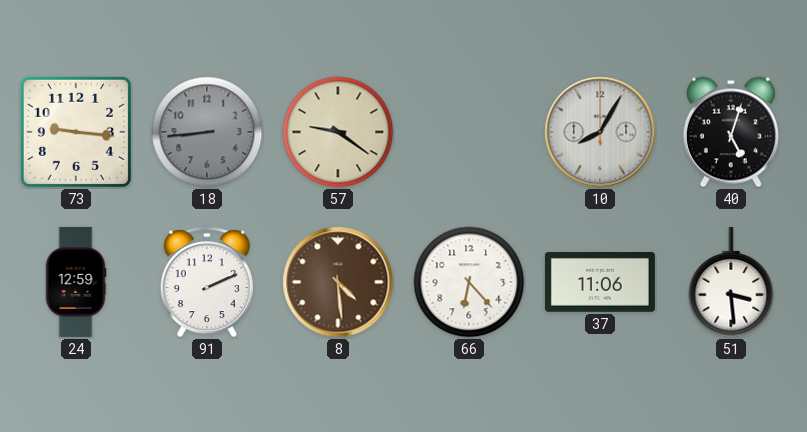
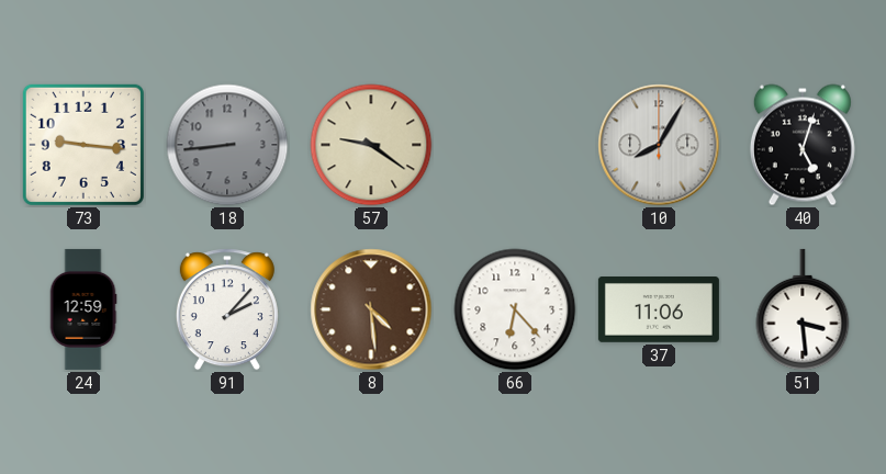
91: 2:11 -> 2:07
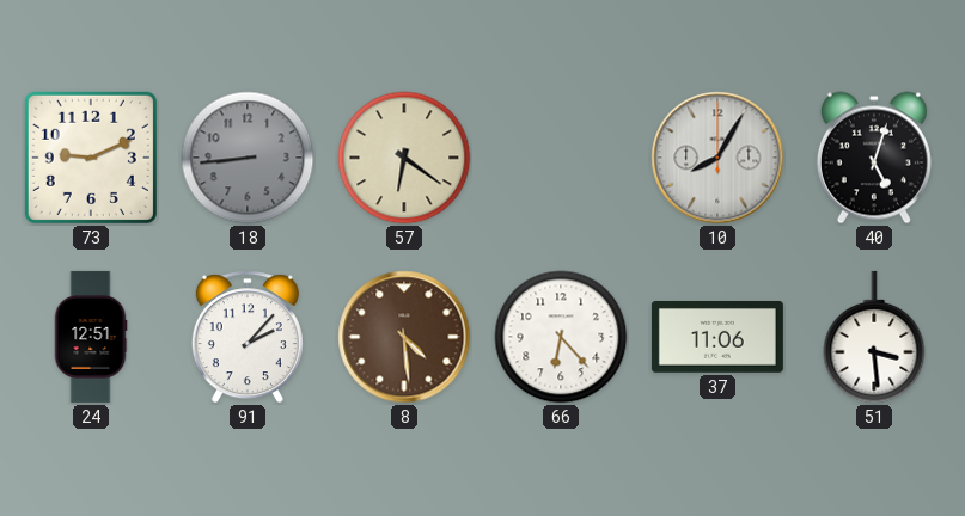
73: 9:16 -> 9:11
57: 9:21 -> 6:21
24: 12:59 -> 12:51
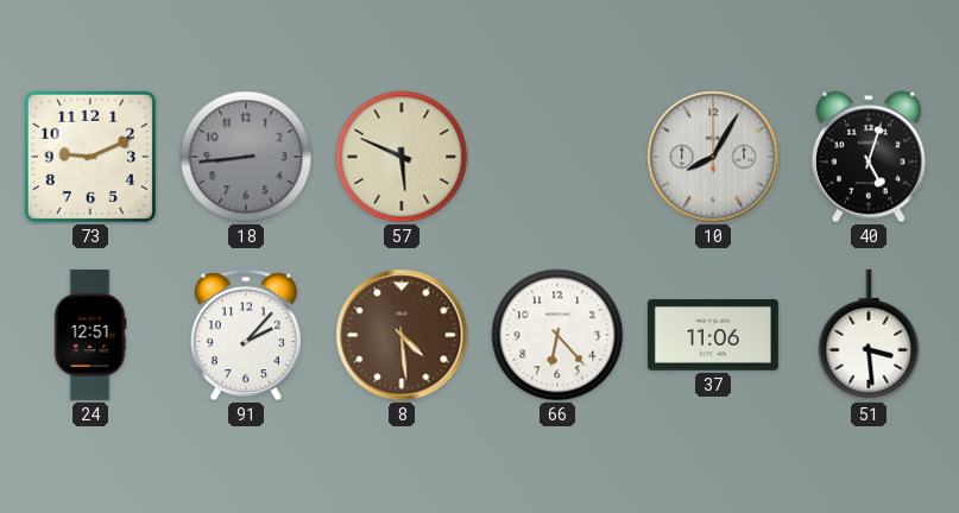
57: 6:21 -> 5:49
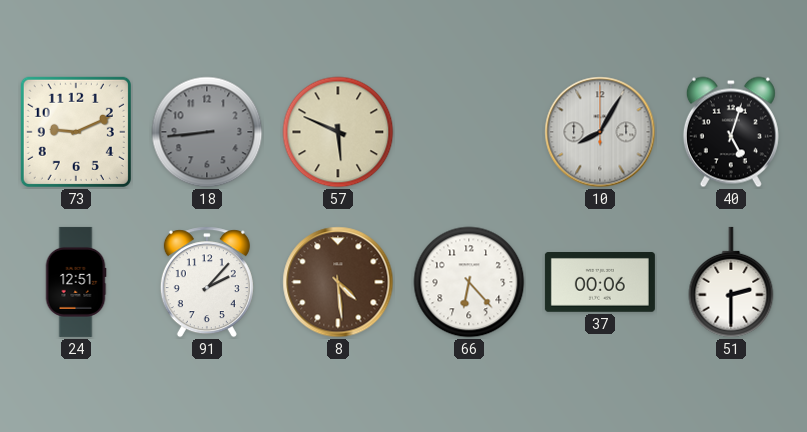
37: 11:06 -> 00:06
51: 3:29 -> 2:30
